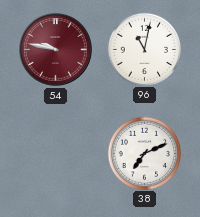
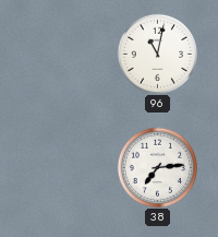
54: 9:47 -> none
38: 7:11 -> 7:14
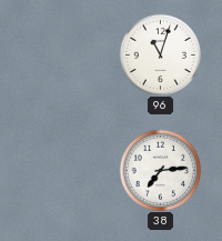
96: 11:02 -> 11:03
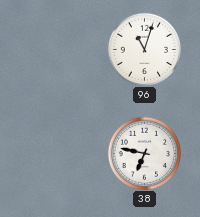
38: 7:14 -> 6:47
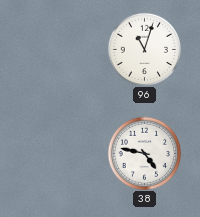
38: 6:47 -> 4:47
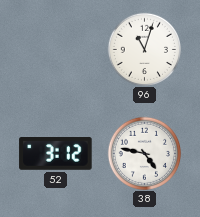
52: none -> 3:12
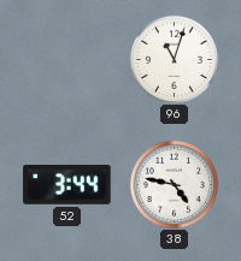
52: 3:12 -> 3:44
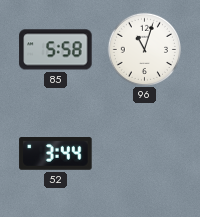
85: none -> 5:58
38: 4:47 -> none
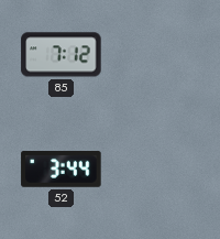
85: 5:58 -> 7:12
96: 11:03 -> none
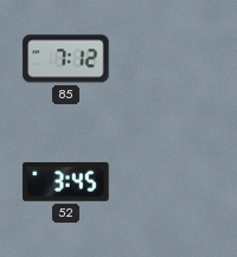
52: 3:44 -> 3:45
